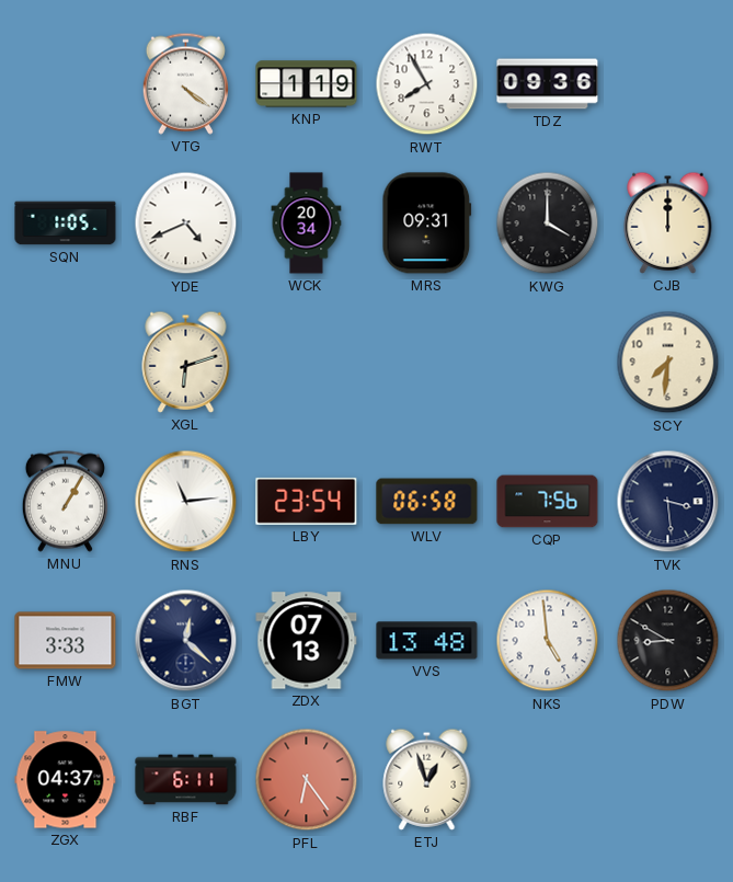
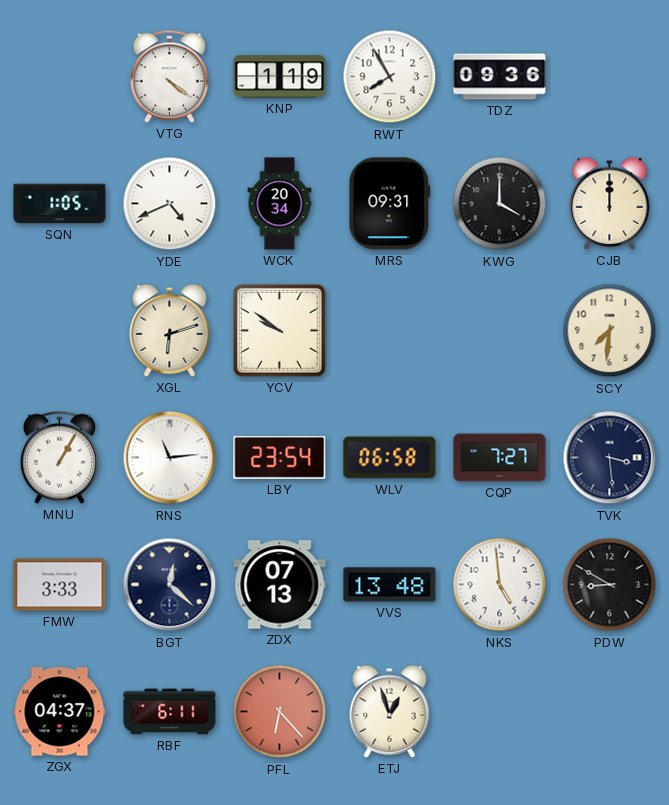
YCV: none -> 9:51
CQP: 7:56 -> 7:27
PFL: 6:24 -> 6:23
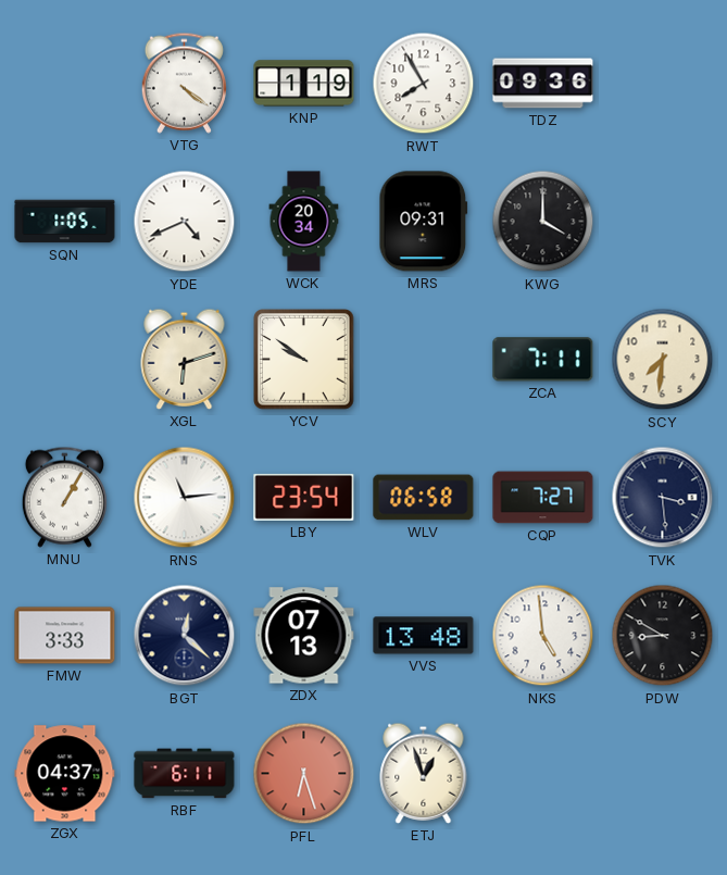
CJB: 12:00 -> none
ZCA: none -> 7:11
PFL: 6:23 -> 6:27
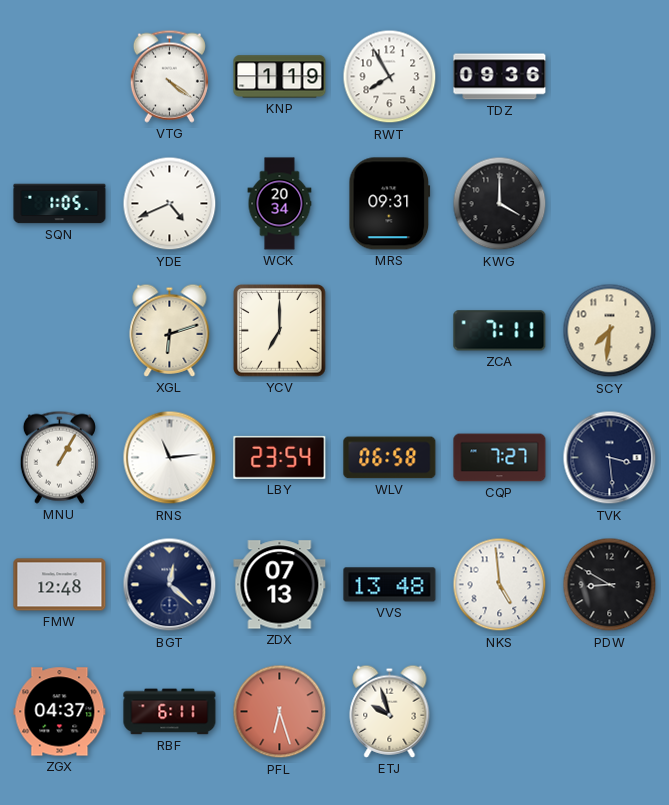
YCV: 9:51 -> 7:00
FMW: 3:33 -> 12:48
ETJ: 12:57 -> 9:57
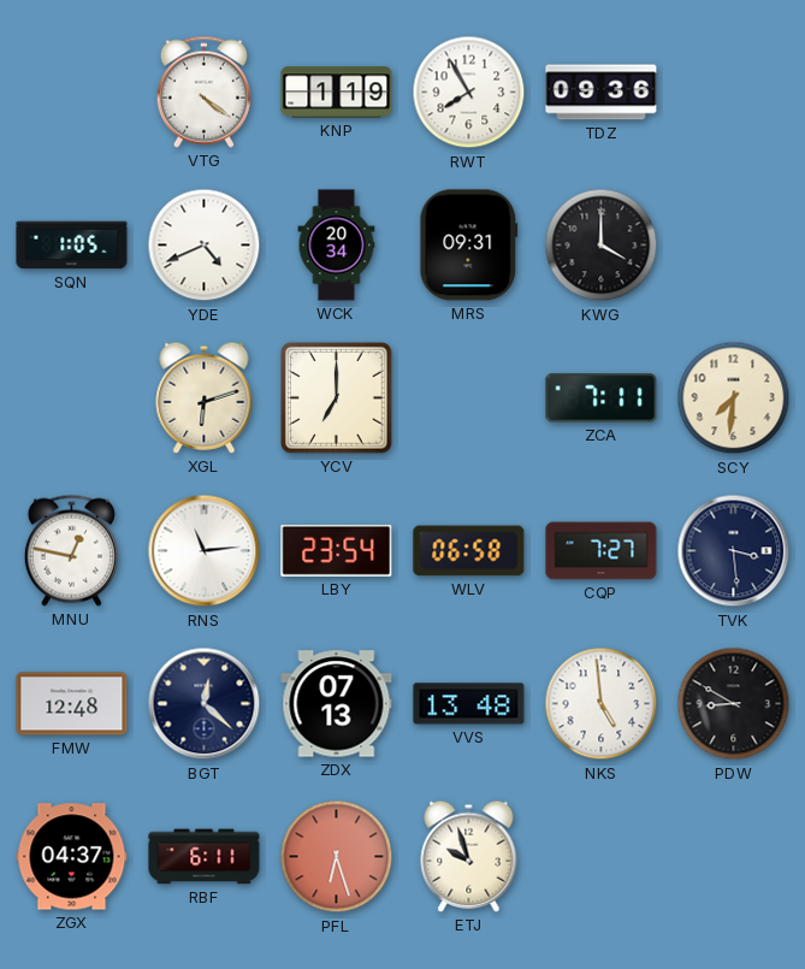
MNU: 1:05 -> 12:47
